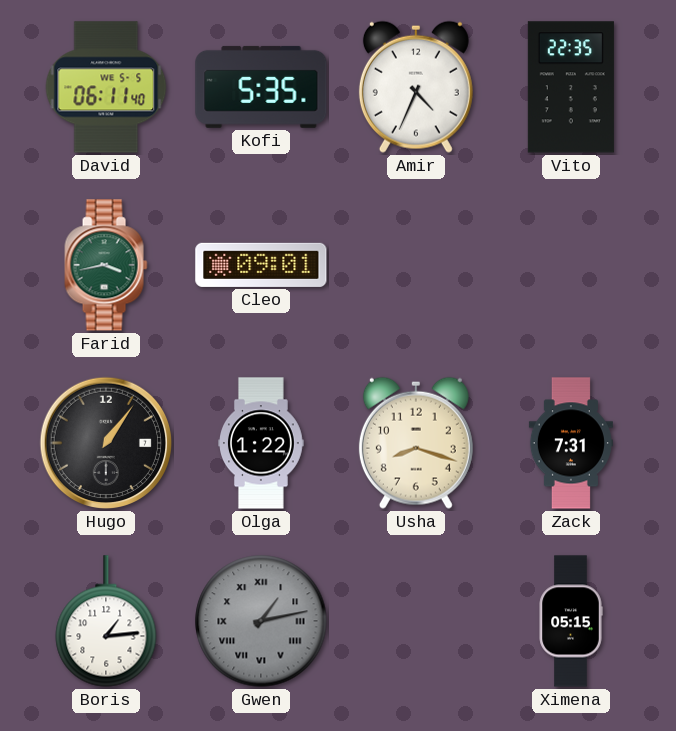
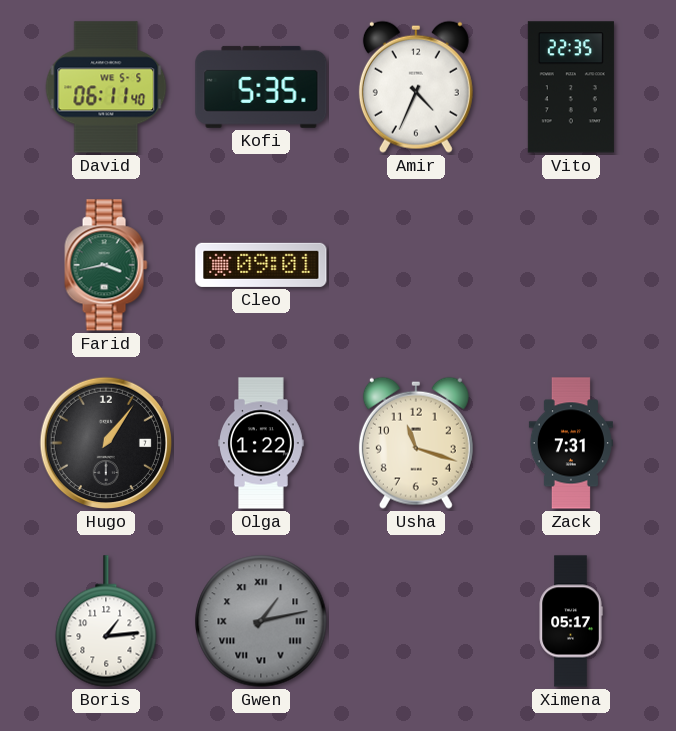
Usha: 8:18 -> 11:18
Ximena: 05:15 -> 05:17
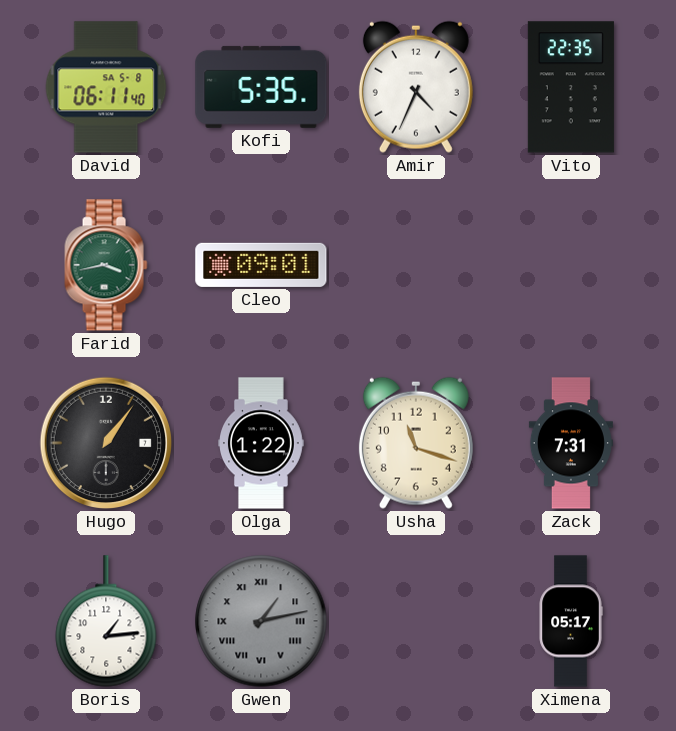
David date: WE 5-5 -> SA 5-8
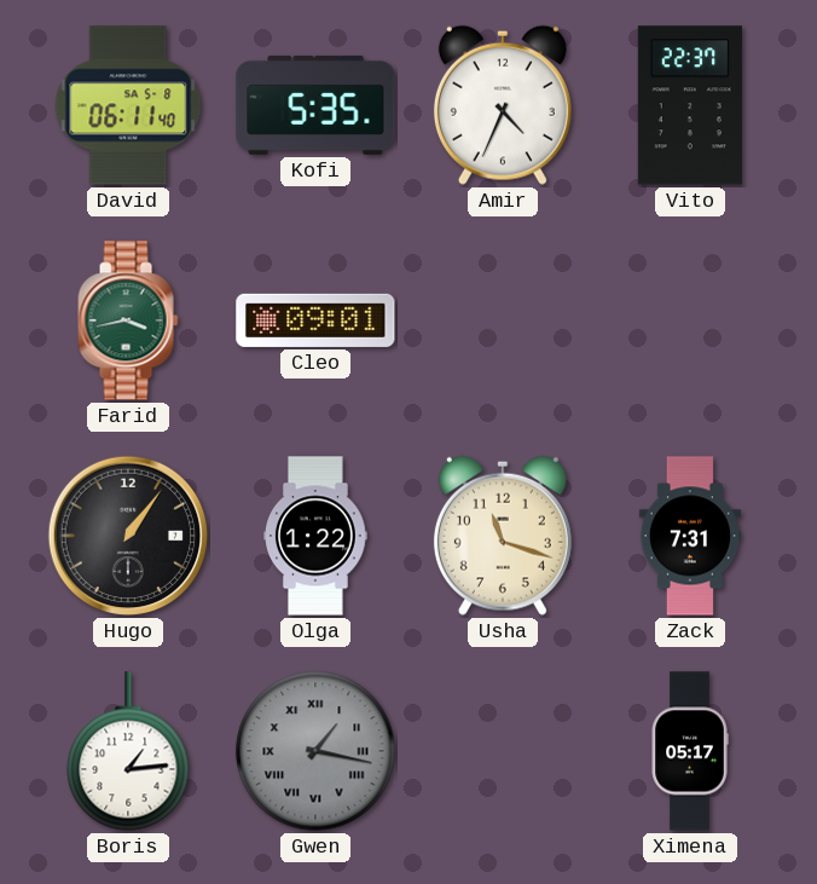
Vito: 22:35 -> 22:37
Gwen: 1:13 -> 1:17
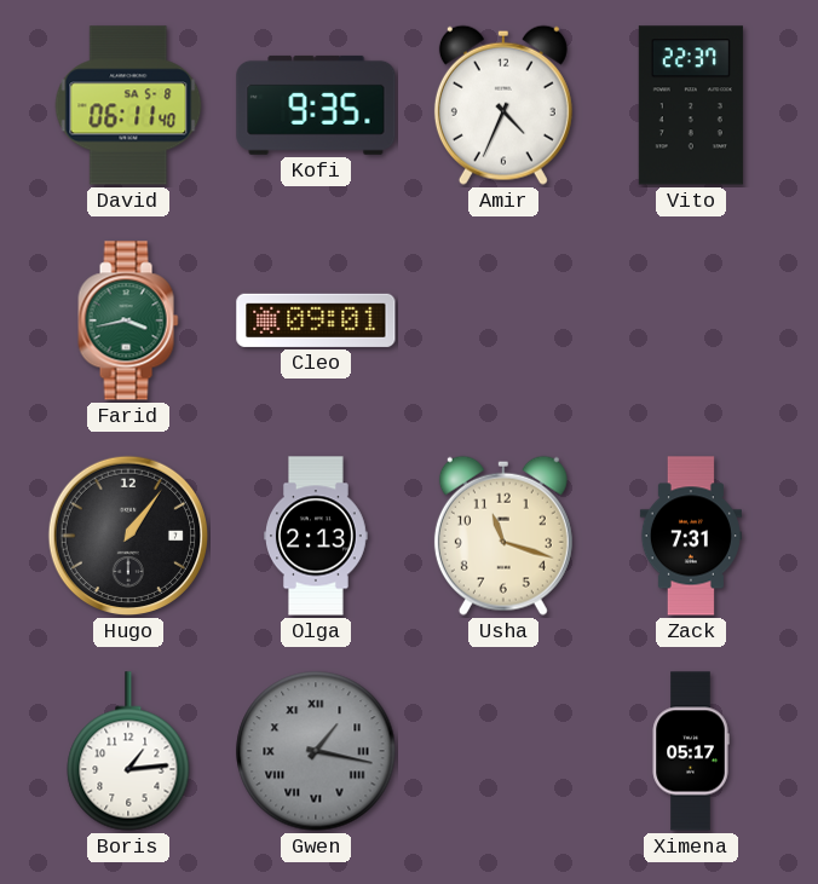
Kofi: 5:35 -> 9:35
Olga: 1:22 -> 2:13
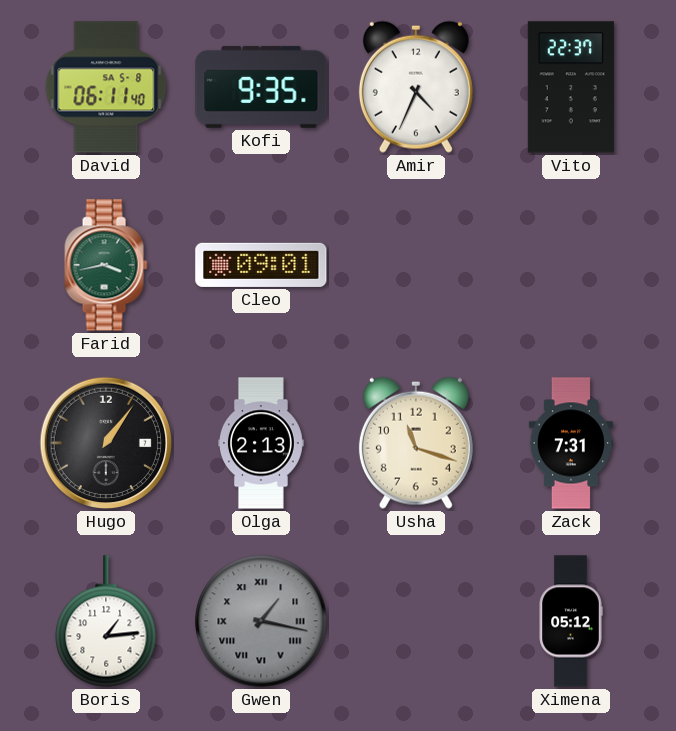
Ximena: 05:17 -> 05:12
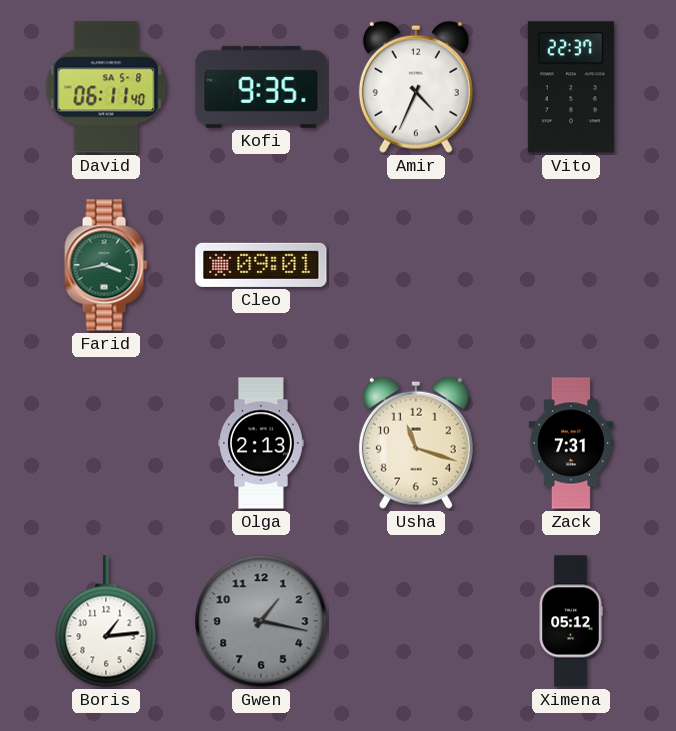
Hugo: 1:06 -> none
Gwen numerals: Roman -> Arabic
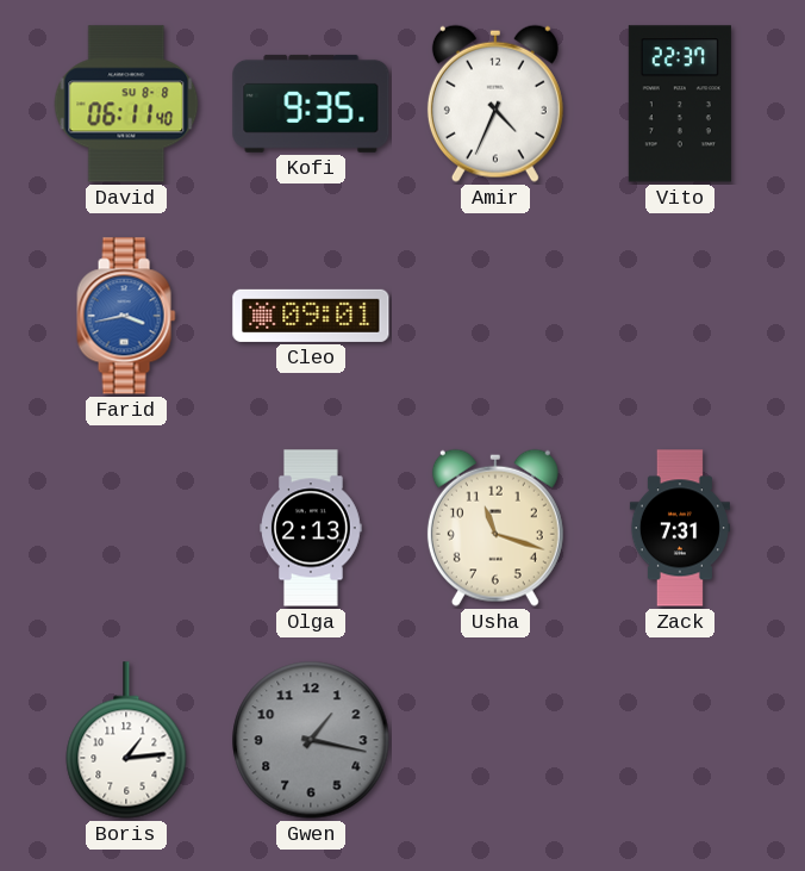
David date: SA 5-8 -> SU 8-8
Farid dial: green -> blue
Ximena: 05:12 -> none
